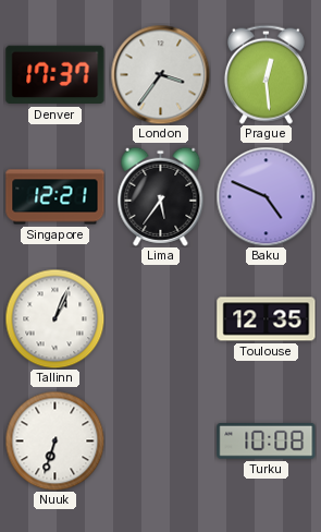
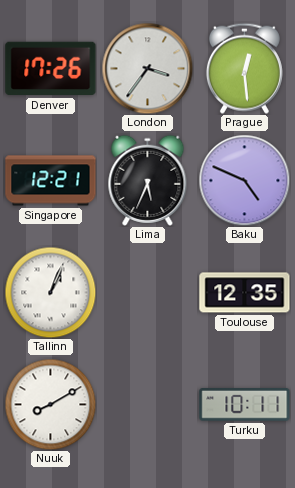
Denver: 17:37 -> 17:26
Lima: 5:36 -> 5:34
Nuuk: 6:33 -> 8:10
Turku: 10:08 -> 10:11
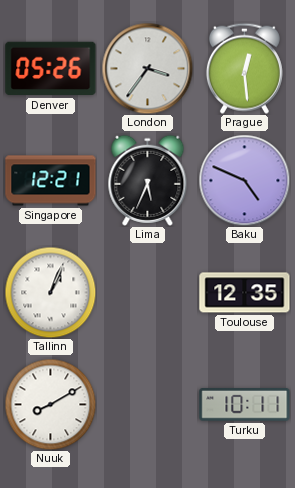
Denver: 17:26 -> 05:26
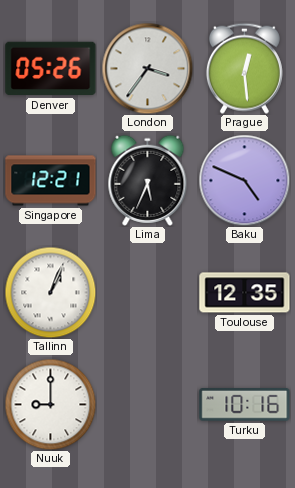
Nuuk: 8:10 -> 9:00
Turku: 10:11 -> 10:16
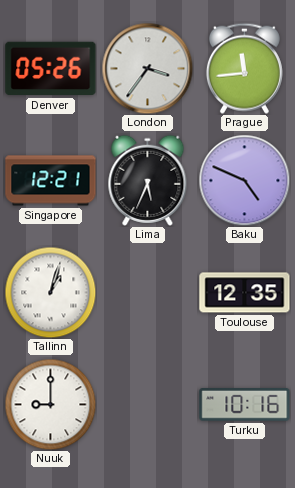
Prague: 12:29 -> 11:44
Tallinn: 1:04 -> 1:03
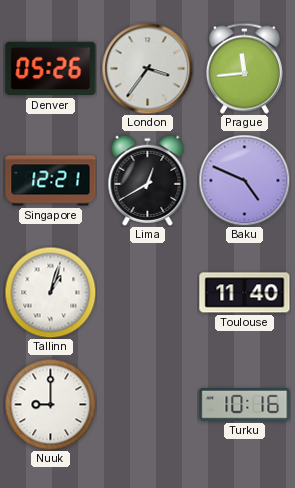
Lima: 5:34 -> 12:40
Toulouse: 12:35 -> 11:40
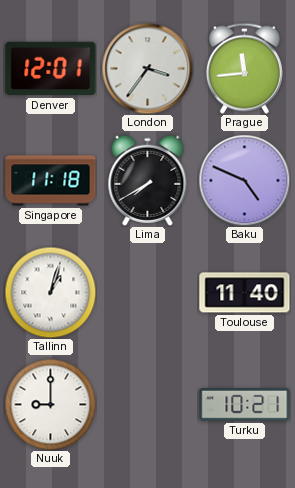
Denver: 05:26 -> 12:01
Singapore: 12:21 -> 11:18
Lima: 12:40 -> 7:40
Turku: 10:16 -> 10:21
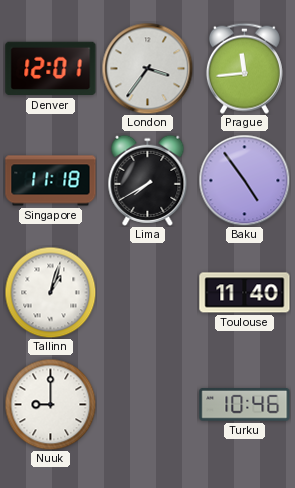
Baku: 4:49 -> 4:54
Turku: 10:21 -> 10:46
